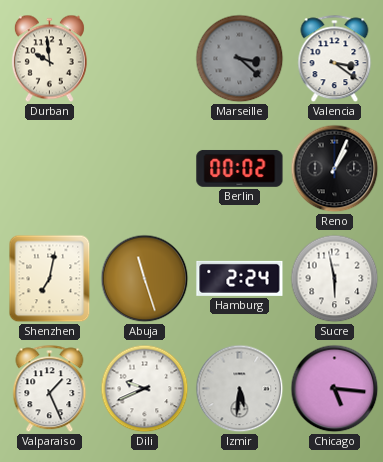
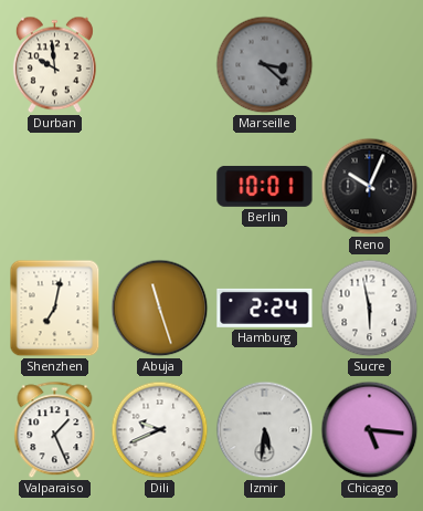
Valencia: 3:21 -> none
Berlin: 00:02 -> 10:01
Reno: 1:04 -> 10:04
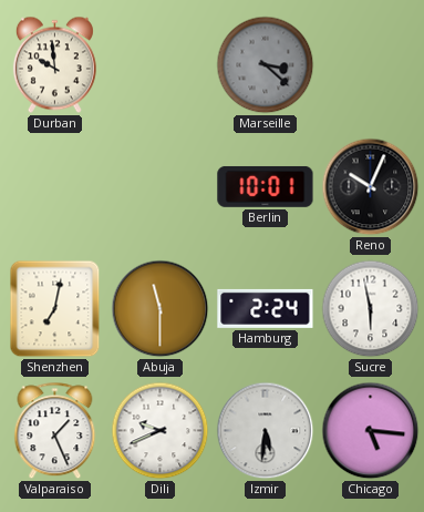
Abuja: 11:27 -> 11:30
